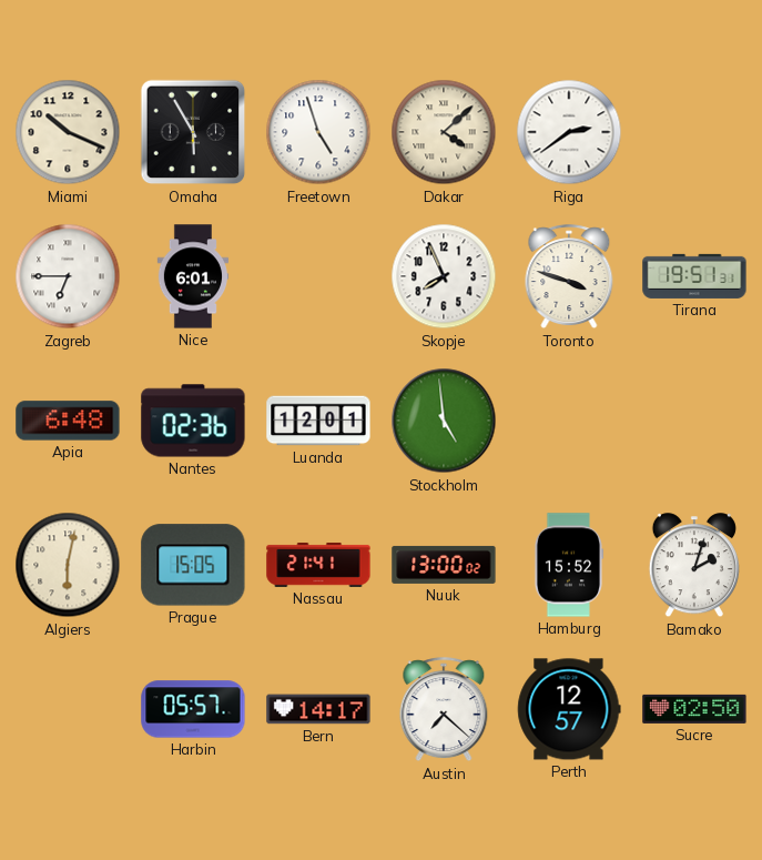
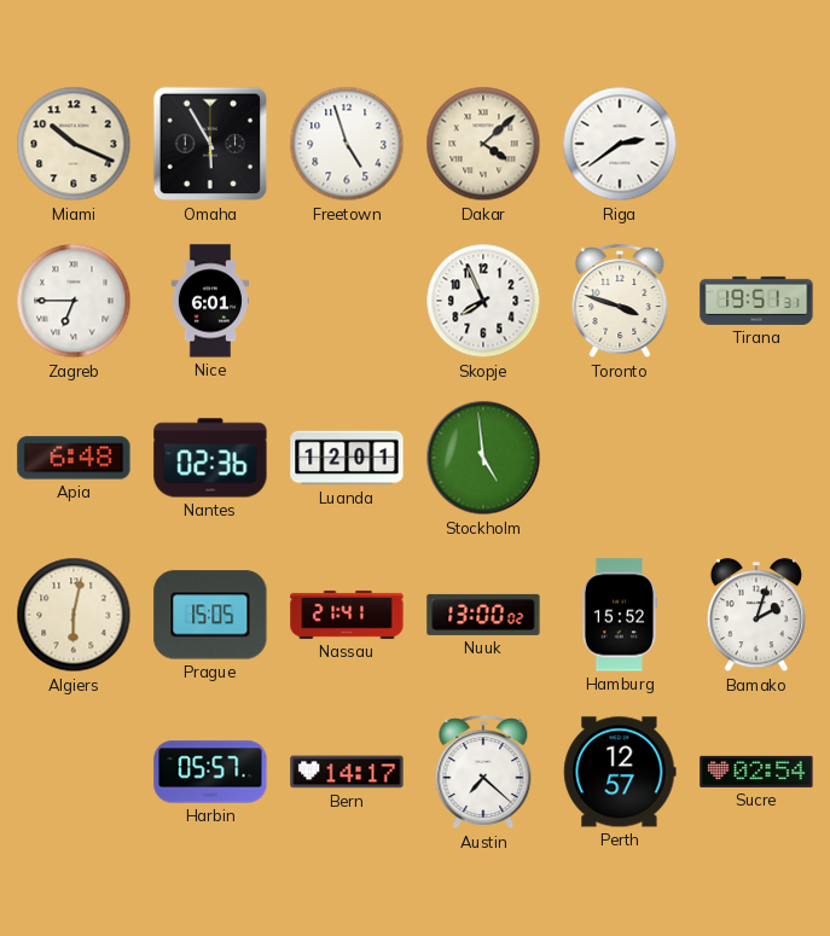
Sucre: 02:50 -> 02:54
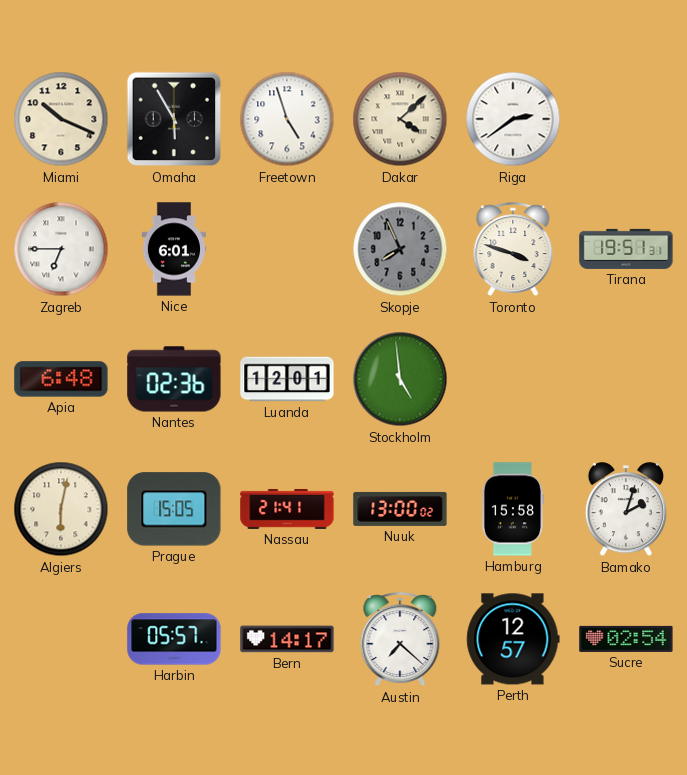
Skopje dial: white -> grey
Hamburg: 15:52 -> 15:58
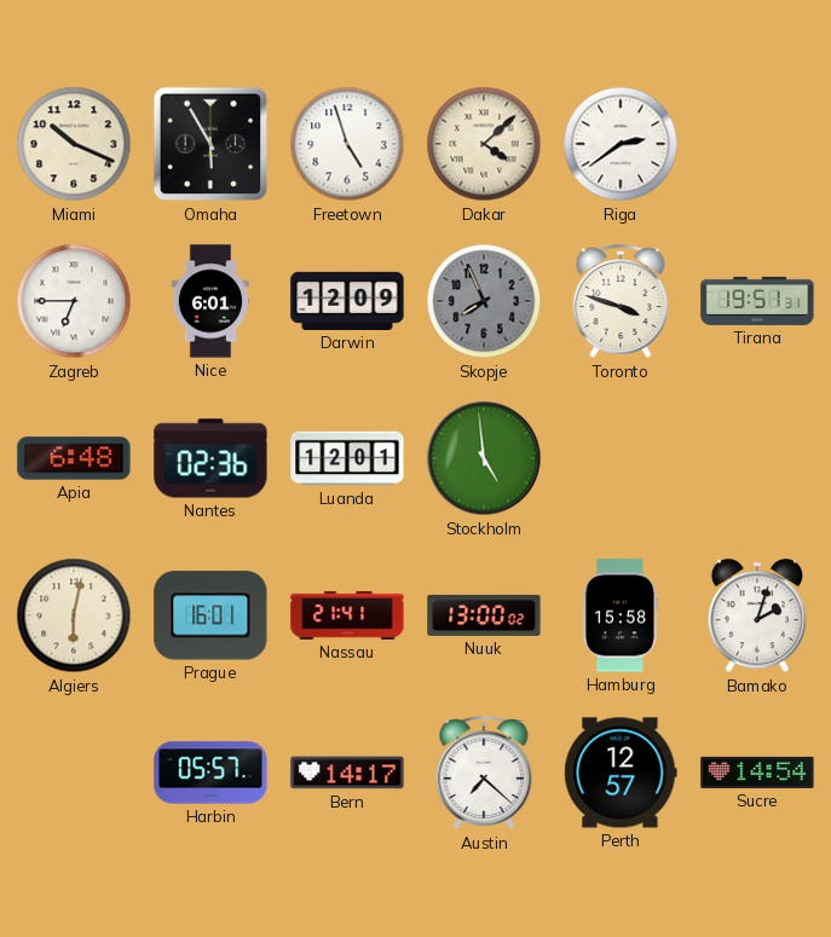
Darwin: none -> 12:09
Prague: 15:05 -> 16:01
Sucre: 02:54 -> 14:54
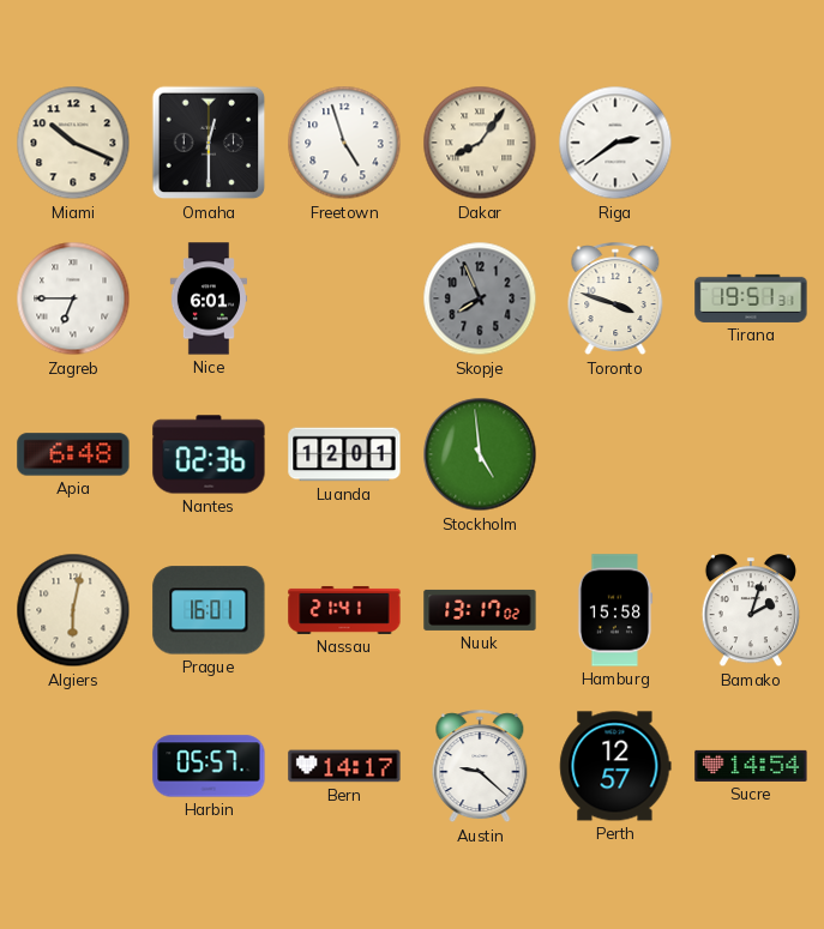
Omaha: 5:55 -> 12:30
Dakar: 4:08 -> 8:06
Darwin: 12:09 -> none
Nuuk: 13:00 -> 13:17
Austin: 7:22 -> 9:22
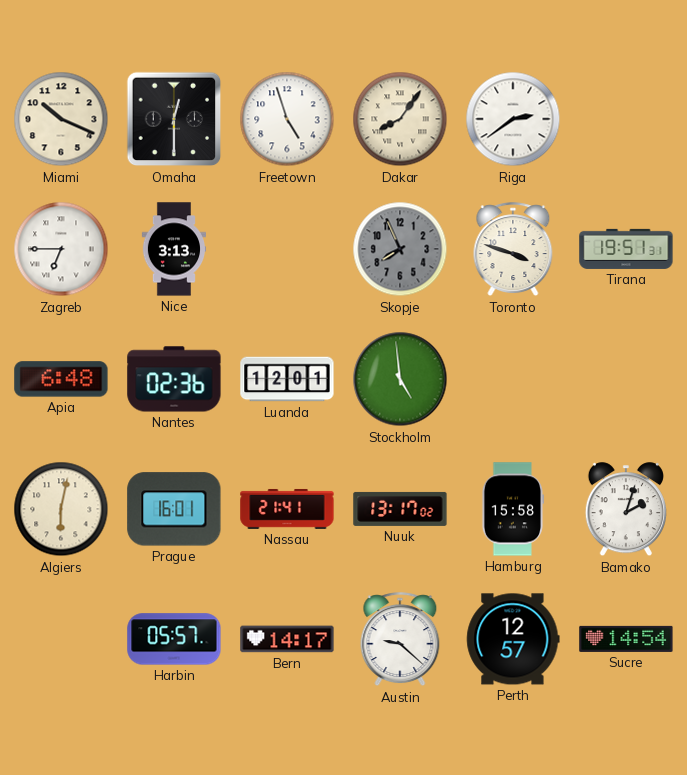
Nice: 6:01 -> 3:13
